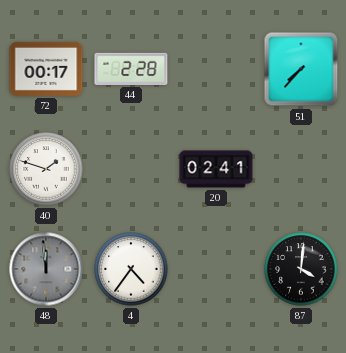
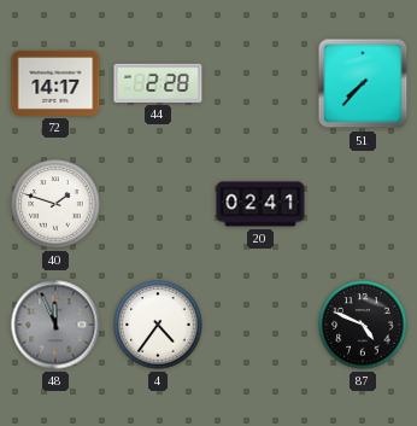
72: 00:17 -> 14:17
48: 11:59 -> 11:56
87: 4:01 -> 4:49
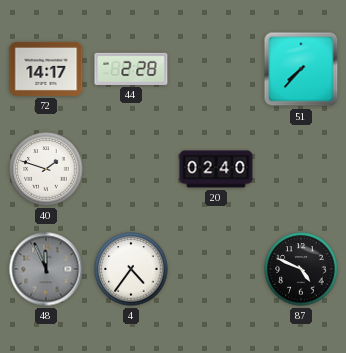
20: 02:41 -> 02:40
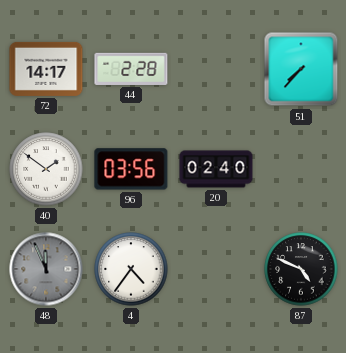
40: 1:48 -> 1:51
96: none -> 03:56
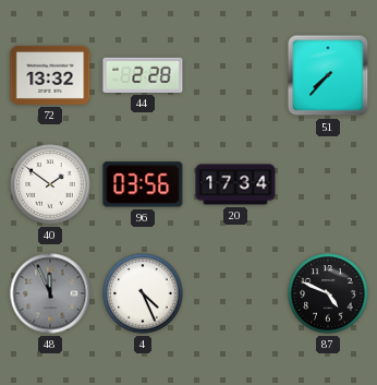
72: 14:17 -> 13:32
20: 02:40 -> 17:34
4: 4:36 -> 4:26
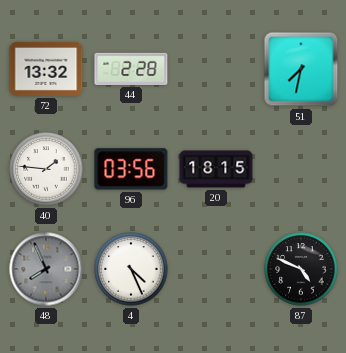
51: 7:37 -> 7:32
40: 1:51 -> 1:46
20: 17:34 -> 18:15
48: 11:56 -> 7:56
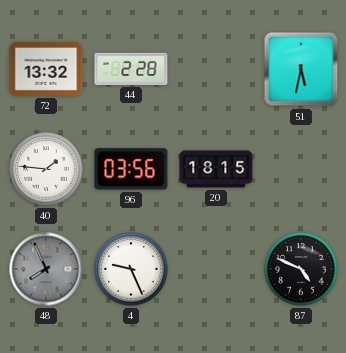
51: 7:32 -> 5:32
4: 4:26 -> 9:26
